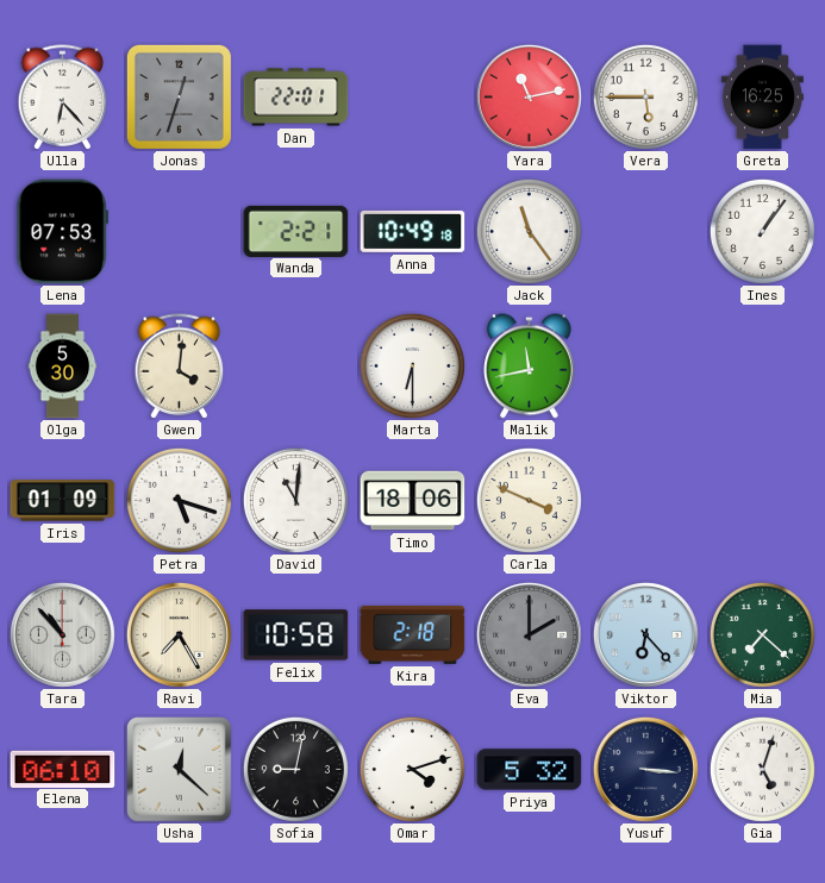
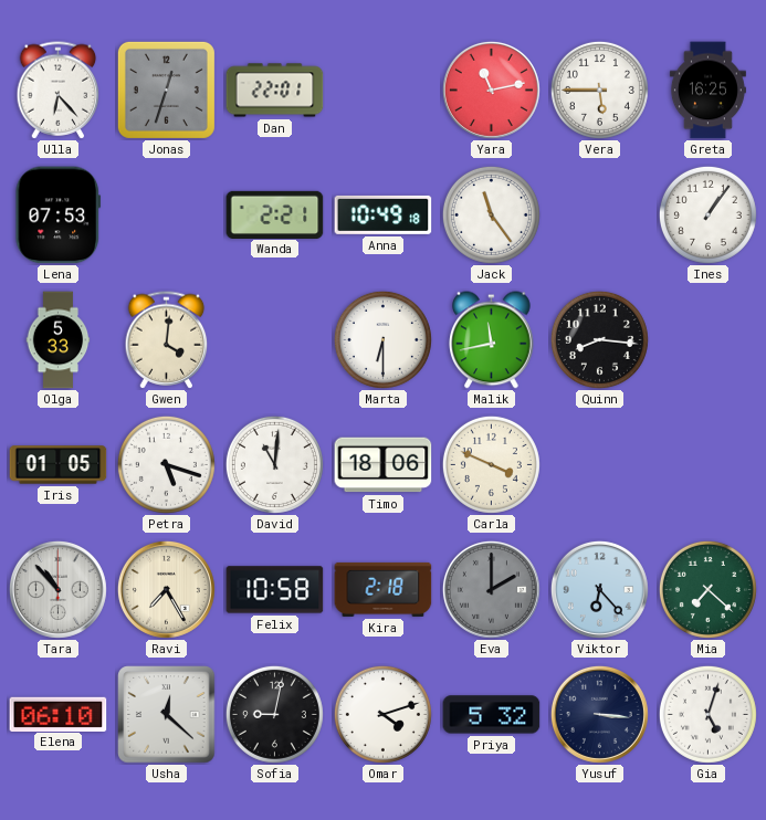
Olga: 5:30 -> 5:33
Quinn: none -> 8:16
Iris: 01:09 -> 01:05
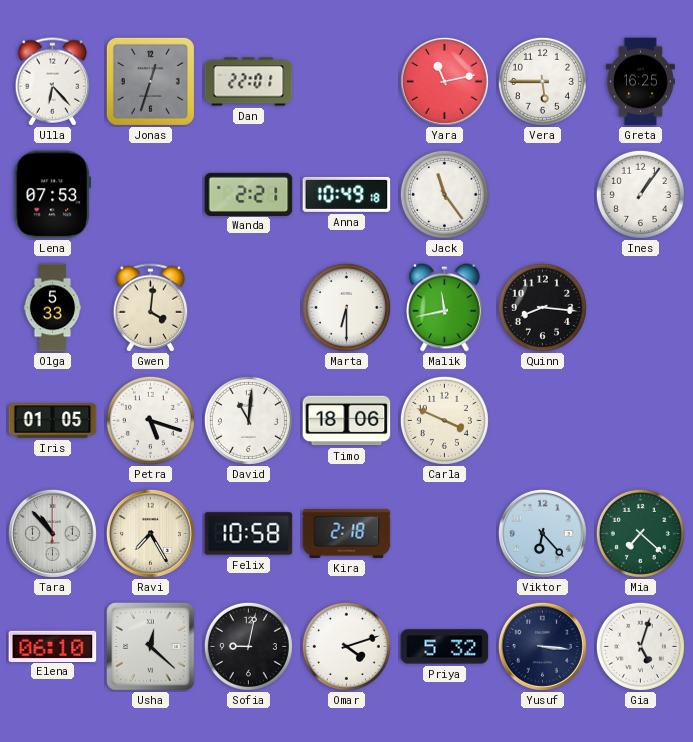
Eva: 2:00 -> none
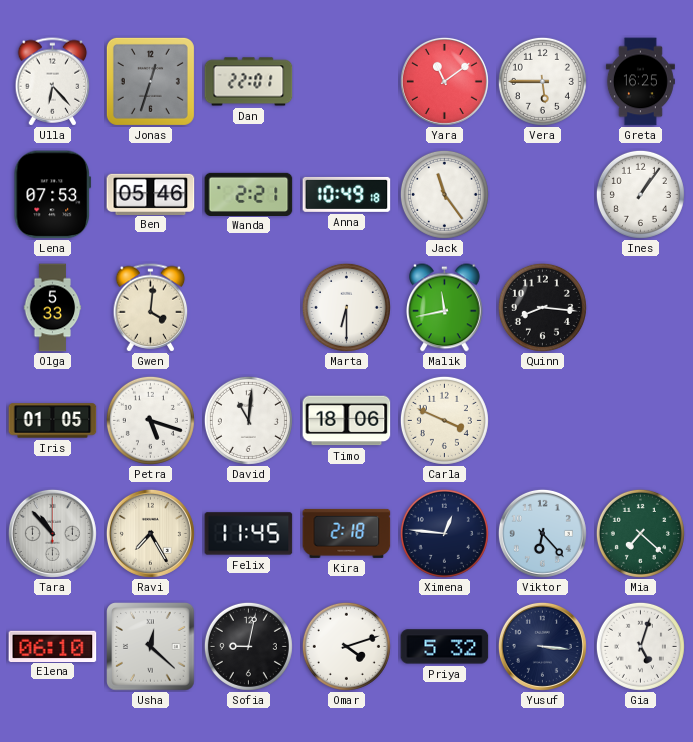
Yara: 11:13 -> 11:09
Ben: none -> 05:46
Felix: 10:58 -> 11:45
Ximena: none -> 12:46
